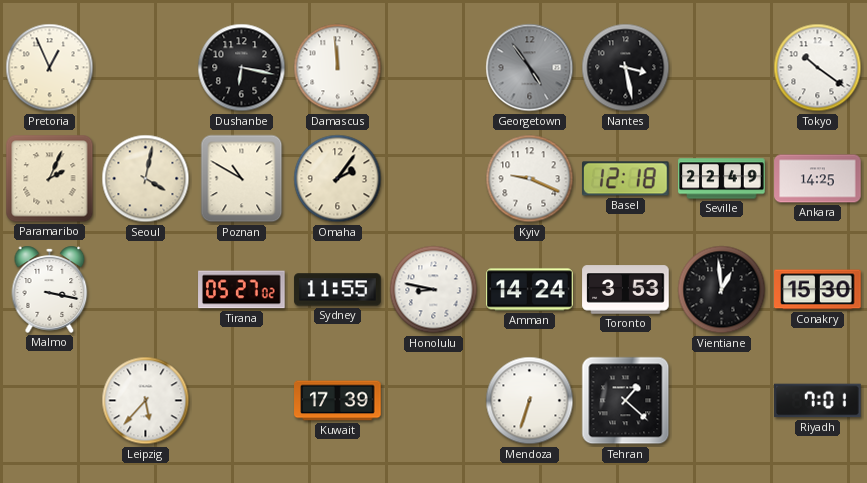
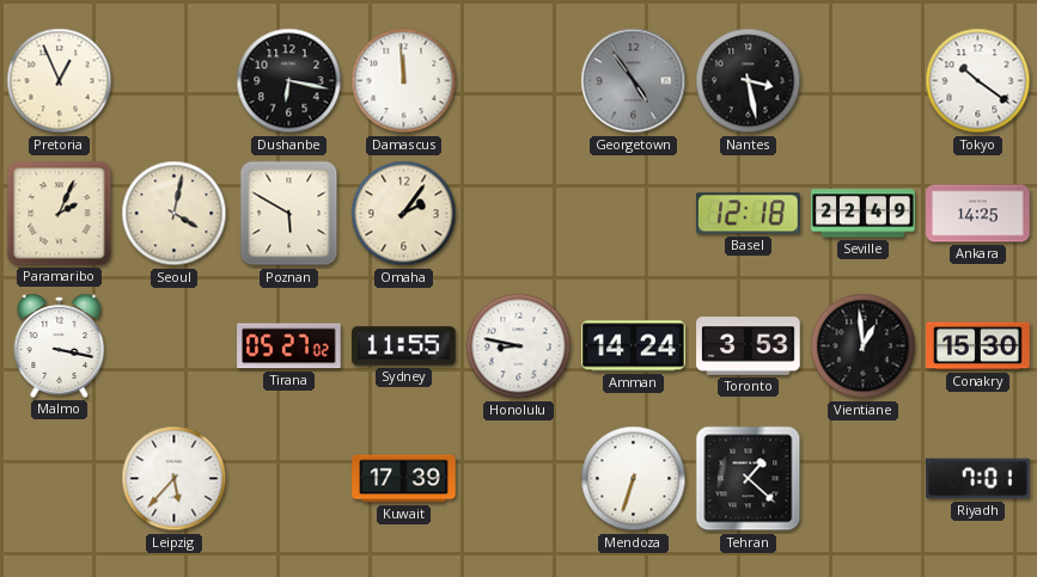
Poznan: 10:50 -> 5:50
Kyiv: 9:19 -> none
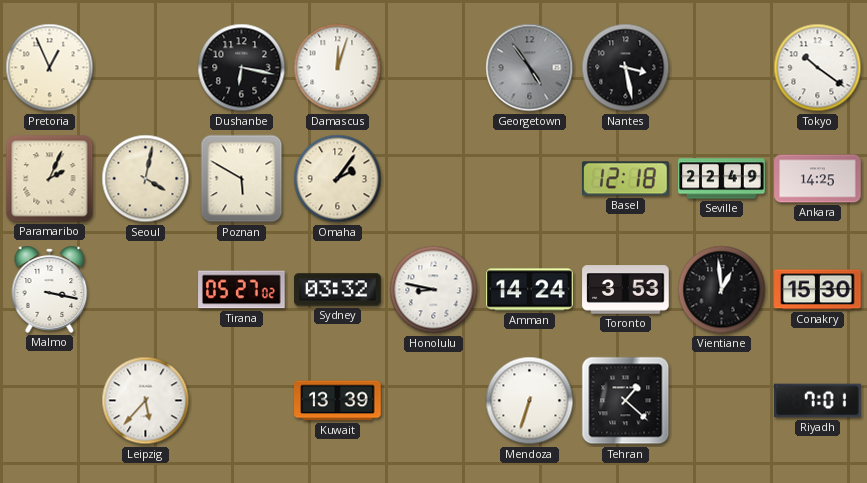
Damascus: 11:59 -> 12:03
Sydney: 11:55 -> 03:32
Kuwait: 17:39 -> 13:39
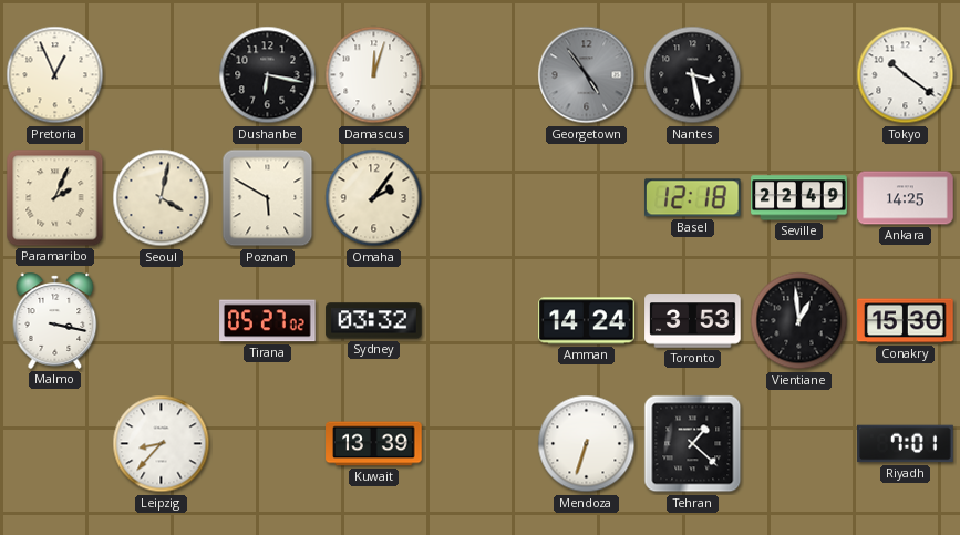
Honolulu: 8:47 -> none
Leipzig: 5:37 -> 8:37
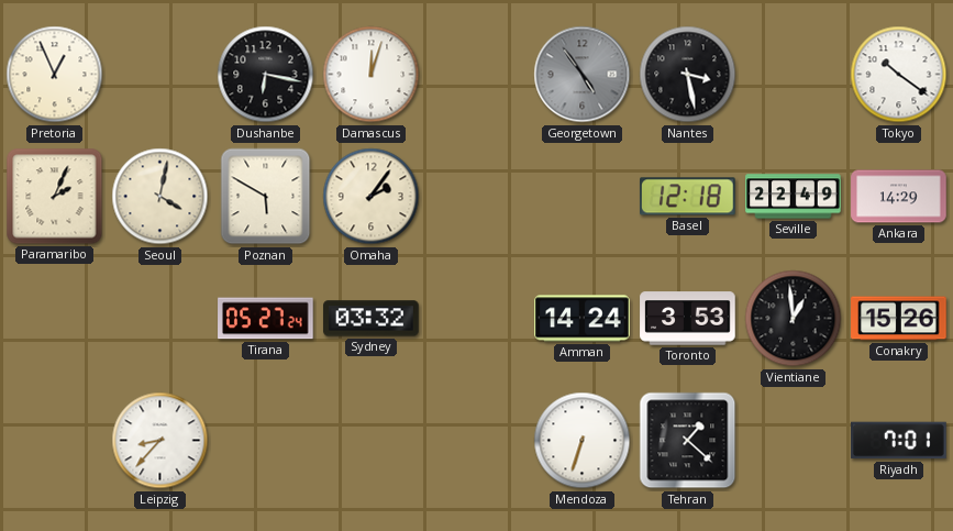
Ankara: 14:25 -> 14:29
Malmo: 3:17 -> none
Tirana: 05:27:02 -> 05:27:24
Conakry: 15:30 -> 15:26
Kuwait: 13:39 -> none
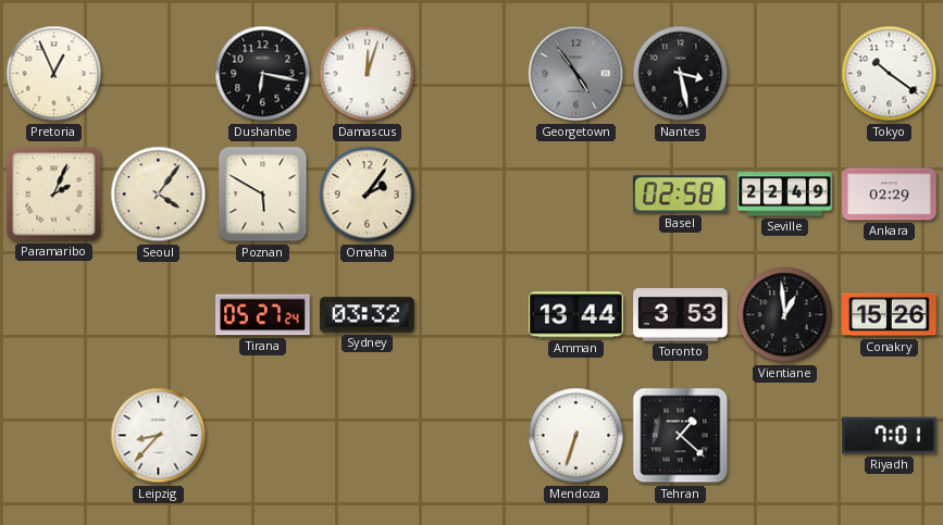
Seoul: 4:02 -> 4:06
Basel: 12:18 -> 02:58
Ankara: 14:29 -> 02:29
Amman: 14:24 -> 13:44
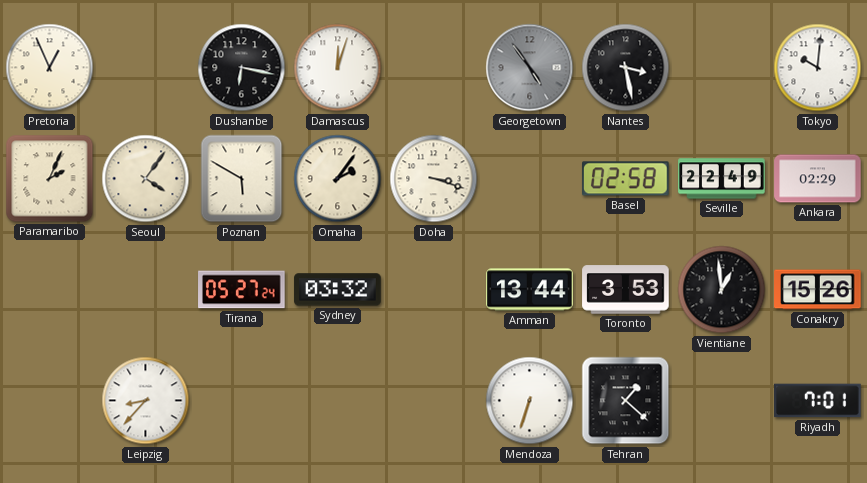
Tokyo: 10:21 -> 10:01
Doha: none -> 3:18
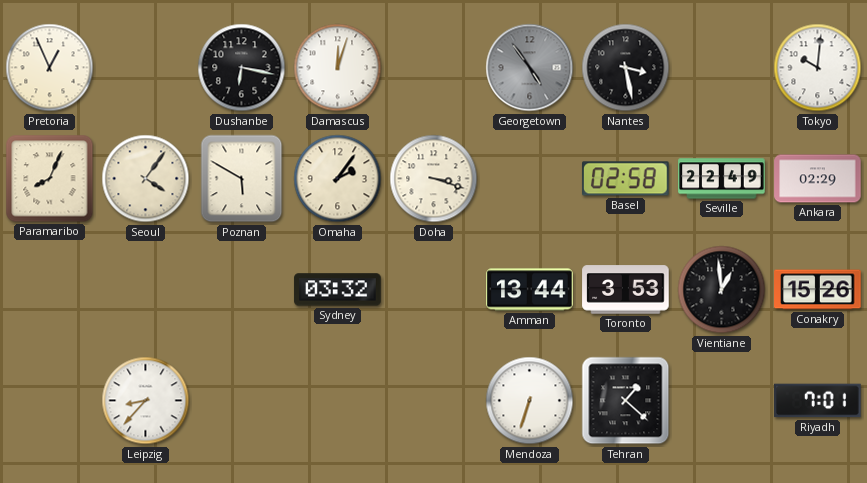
Paramaribo: 2:04 -> 8:04
Tirana: 05:27 -> none
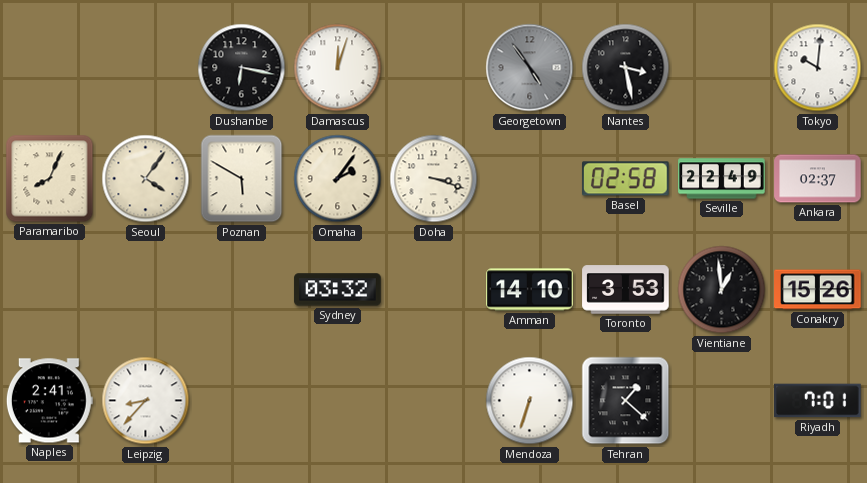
Pretoria: 12:56 -> none
Ankara: 02:29 -> 02:37
Amman: 13:44 -> 14:10
Naples: none -> 2:41
